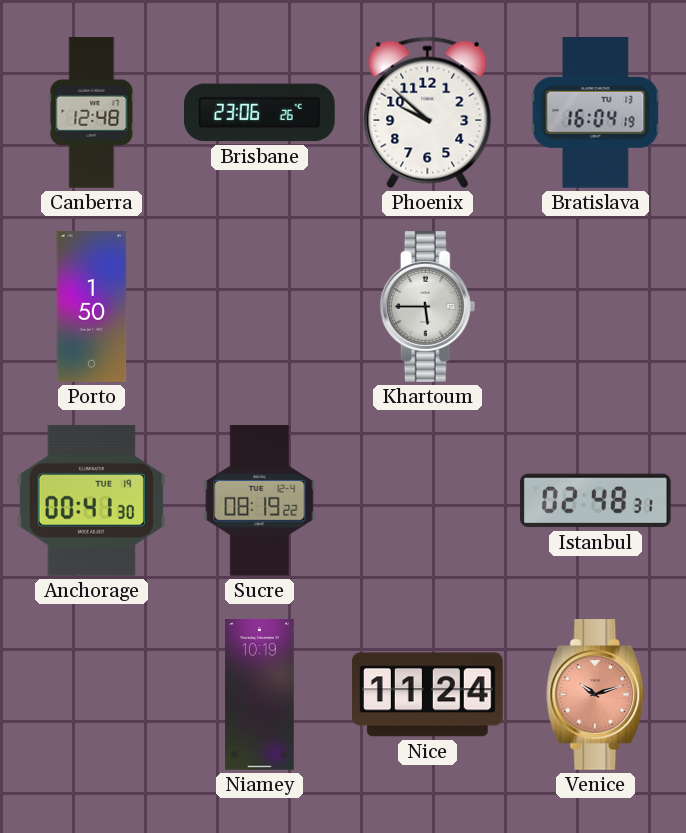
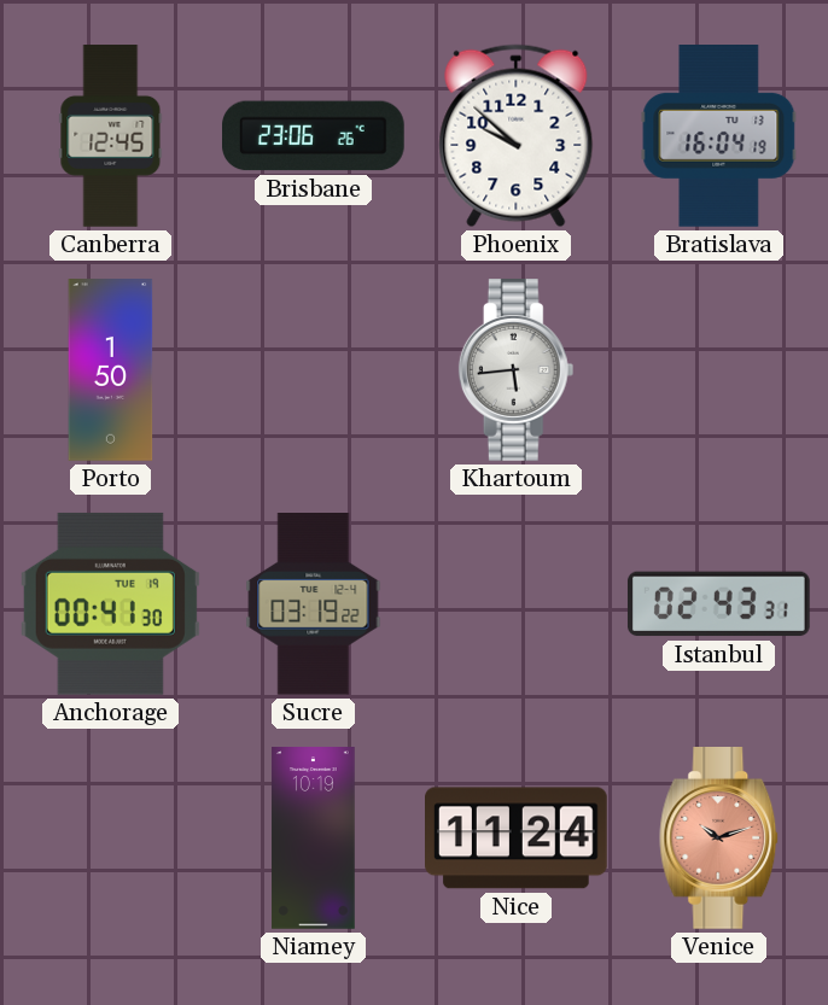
Canberra: 12:48 -> 12:45
Khartoum: 5:45 -> 5:44
Sucre: 08:19 -> 03:19
Istanbul: 02:48 -> 02:43
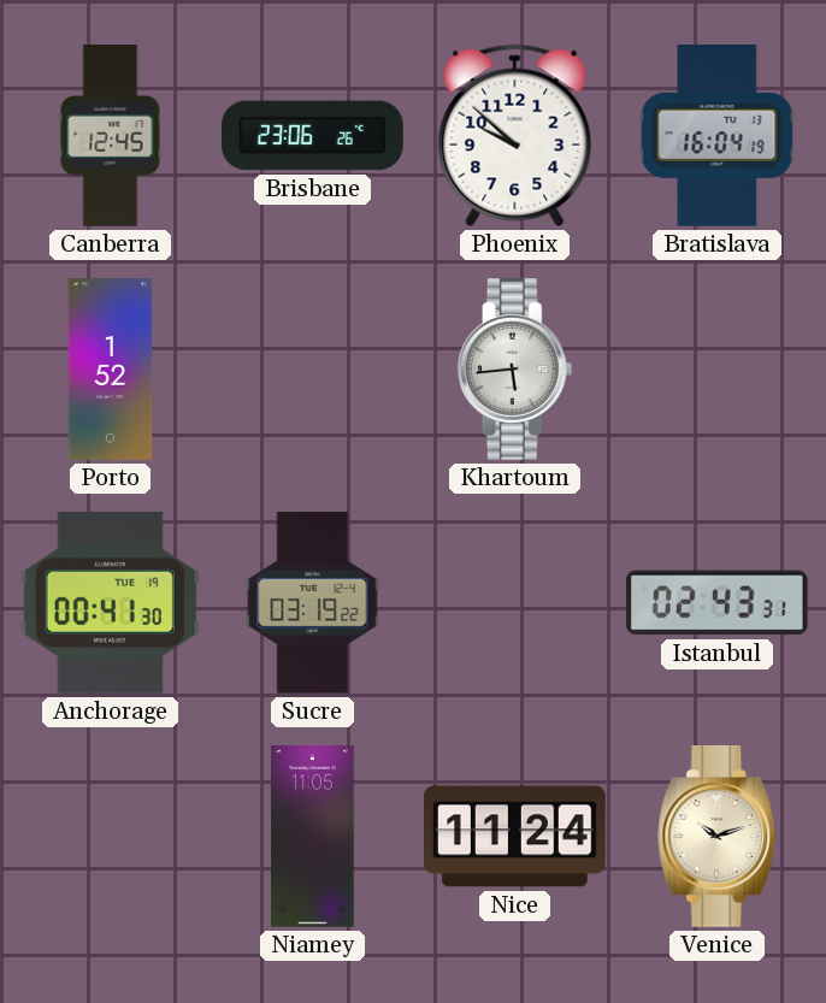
Porto: 1:50 -> 1:52
Niamey: 10:19 -> 11:05
Venice dial: salmon -> cream
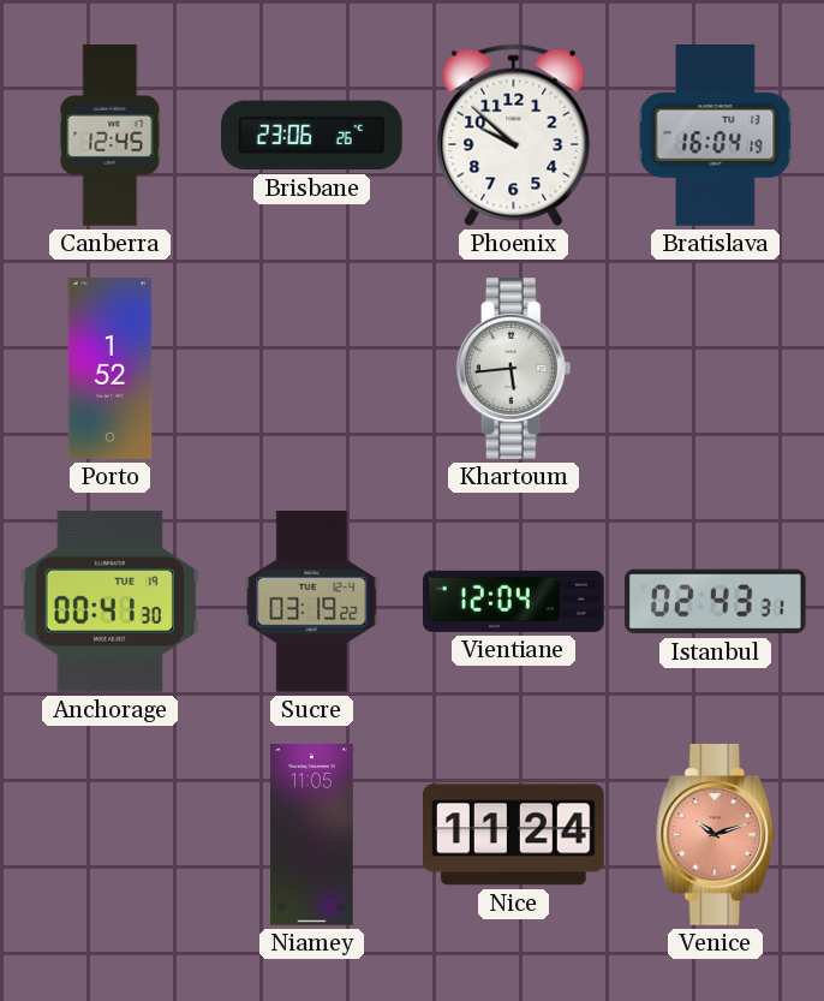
Vientiane: none -> 12:04
Venice dial: cream -> salmon
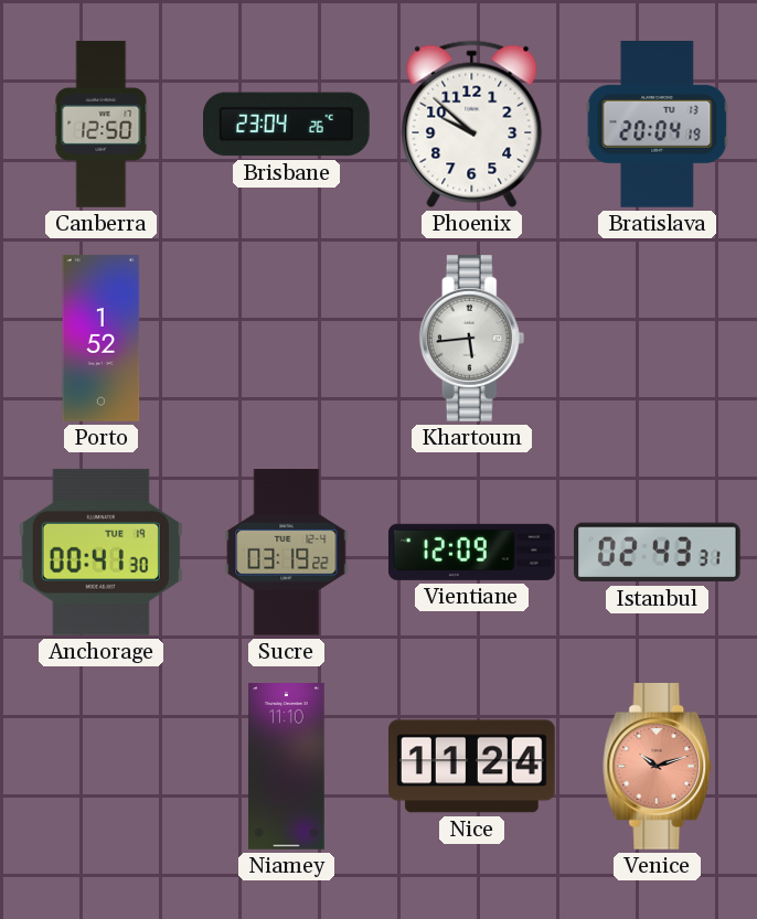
Canberra: 12:45 -> 12:50
Brisbane: 23:06 -> 23:04
Bratislava: 16:04 -> 20:04
Vientiane: 12:04 -> 12:09
Niamey: 11:05 -> 11:10
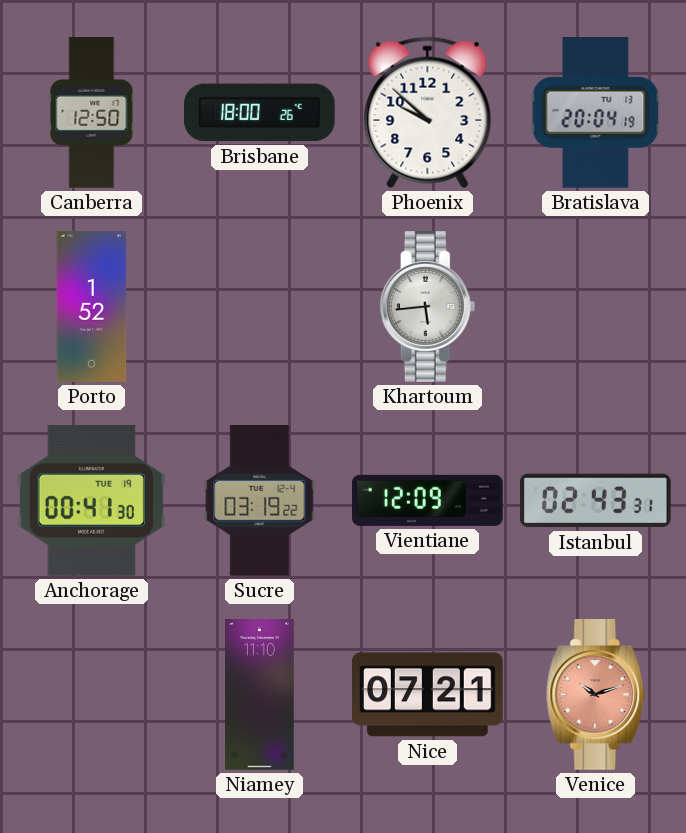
Brisbane: 23:04 -> 18:00
Nice: 11:24 -> 07:21
